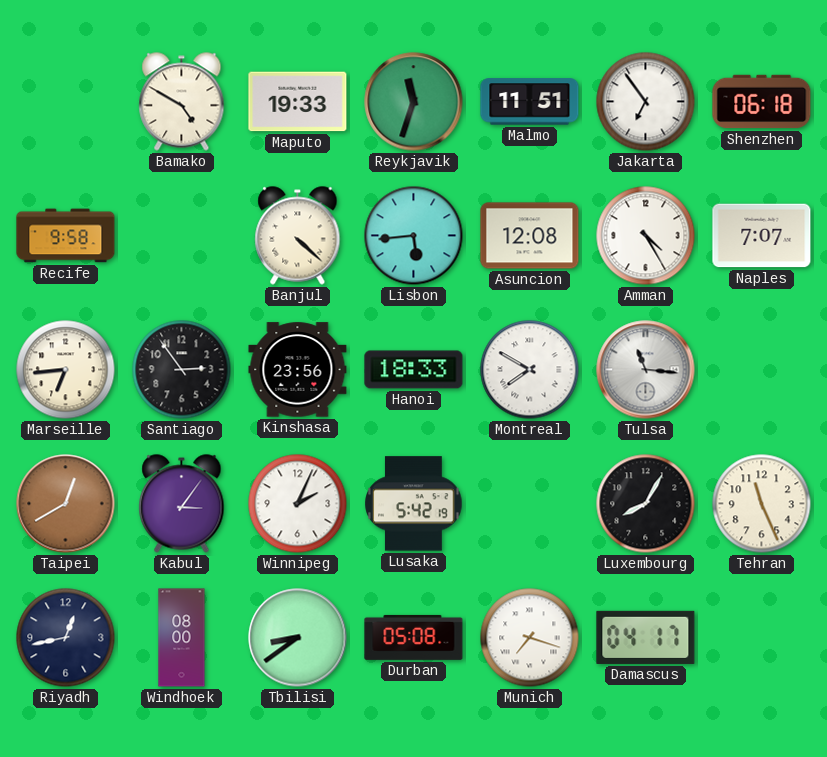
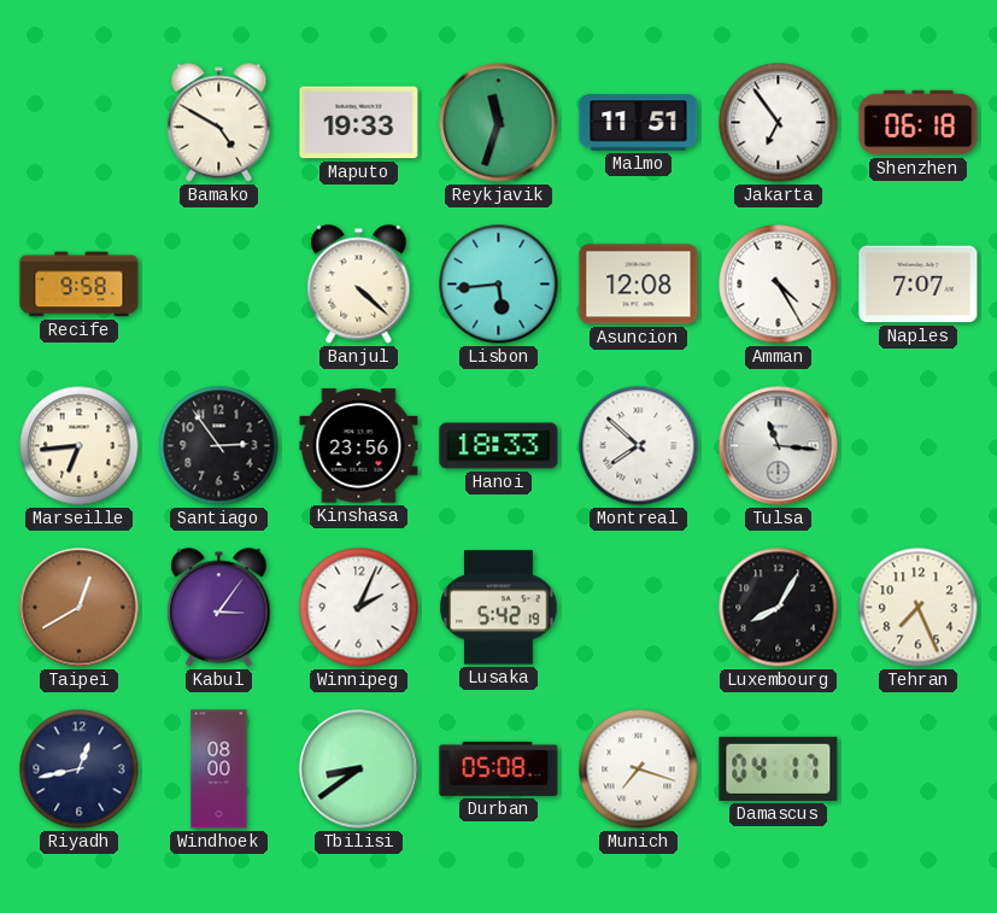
Montreal: 7:50 -> 7:52
Tehran: 11:26 -> 7:26
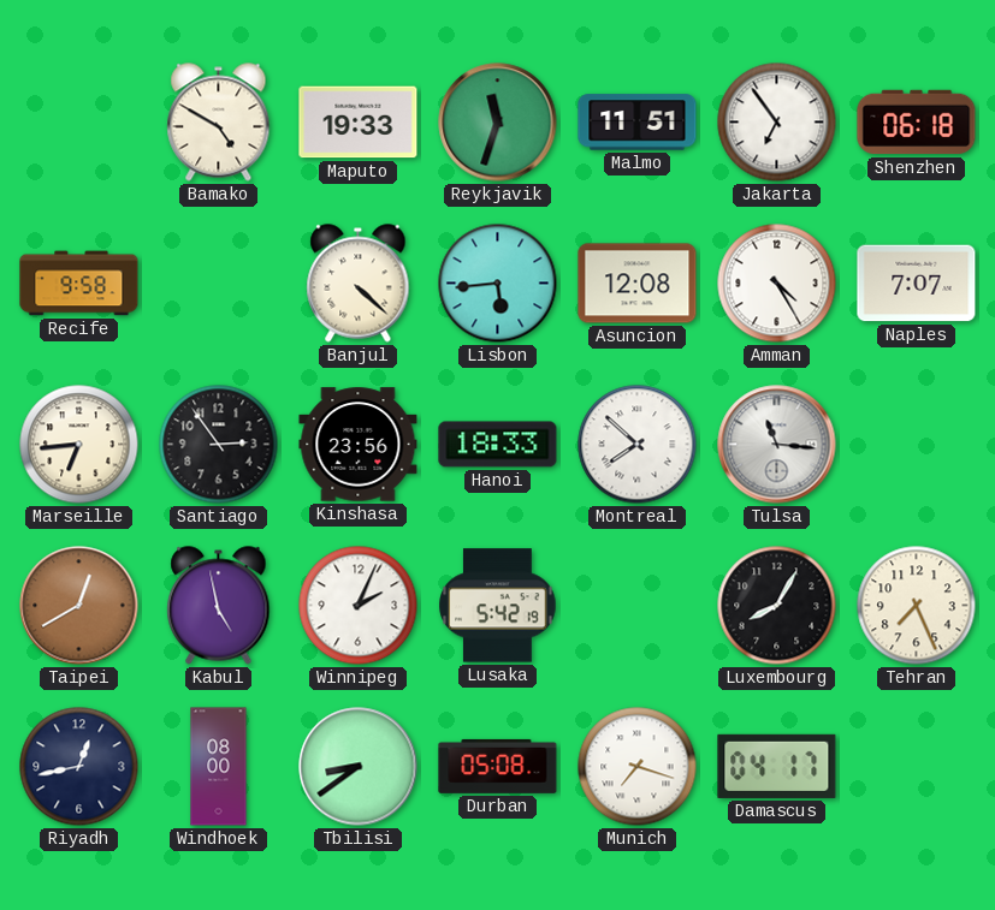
Kabul: 3:06 -> 4:58
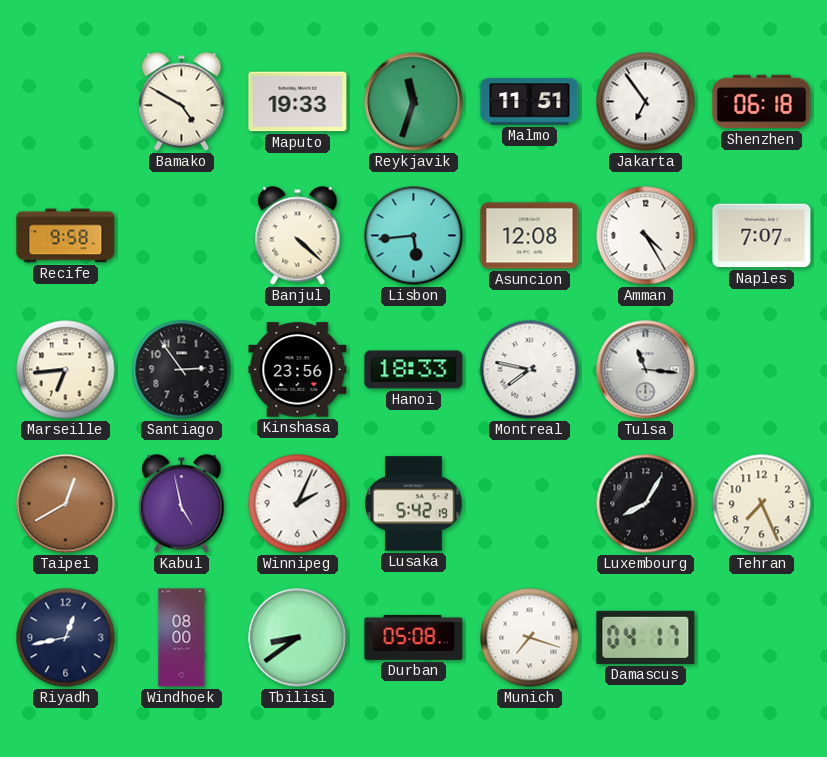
Montreal: 7:52 -> 7:47
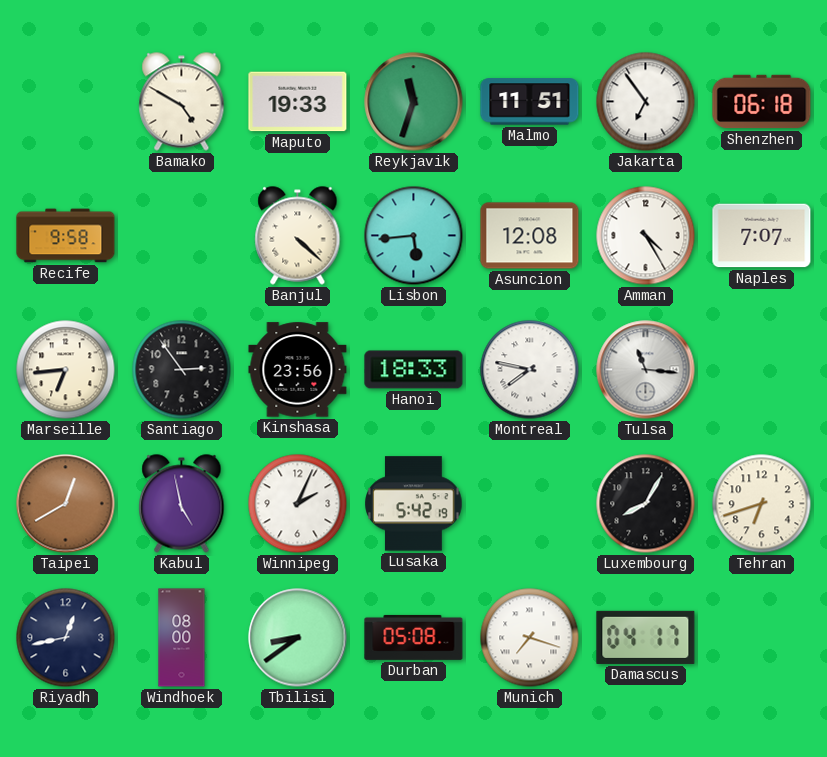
Tehran: 7:26 -> 6:42
